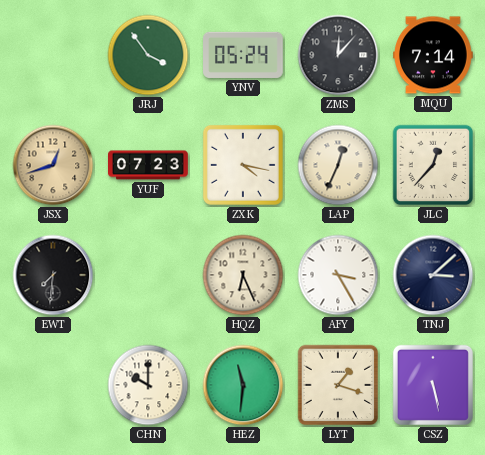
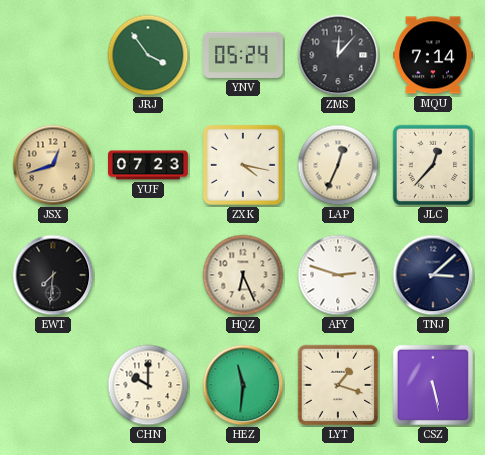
AFY: 3:25 -> 2:48
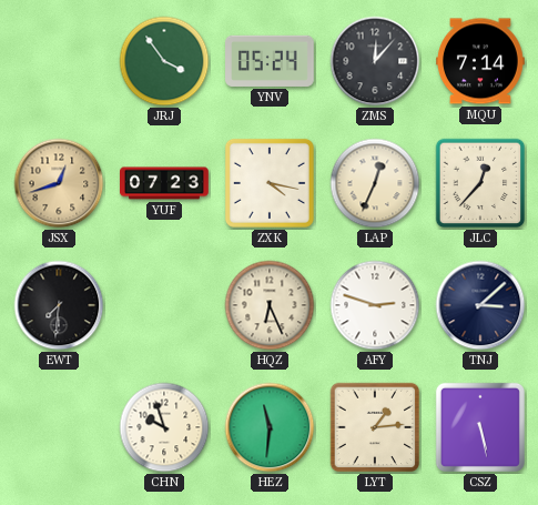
CHN: 10:00 -> 9:57
LYT: 1:18 -> 1:14
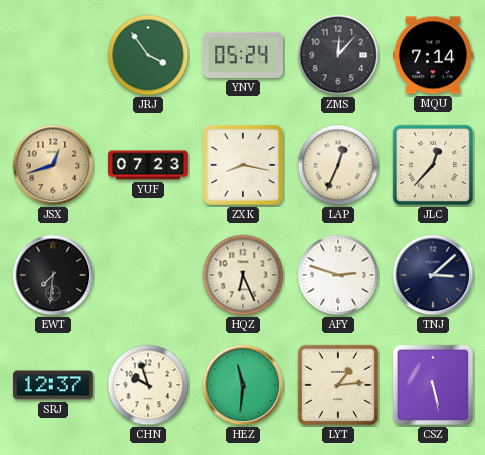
ZXK: 4:17 -> 8:17
SRJ: none -> 12:37
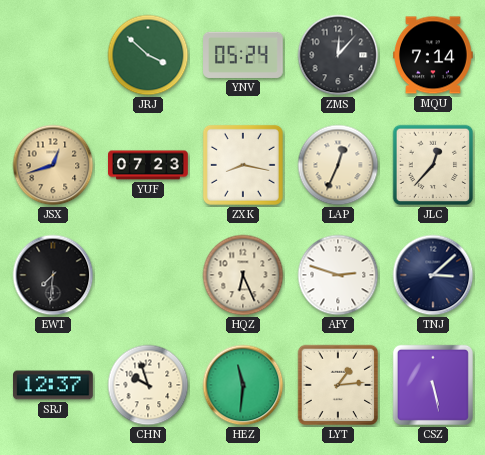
JRJ: 3:54 -> 3:52
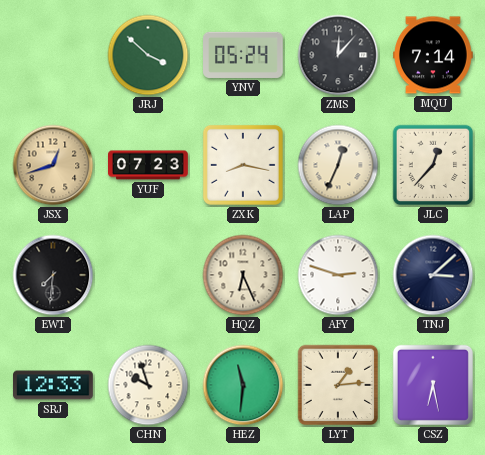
SRJ: 12:37 -> 12:33
CSZ: 5:28 -> 6:28
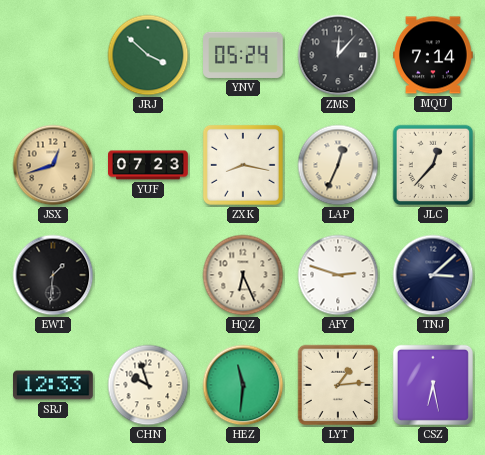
EWT: 7:31 -> 1:31
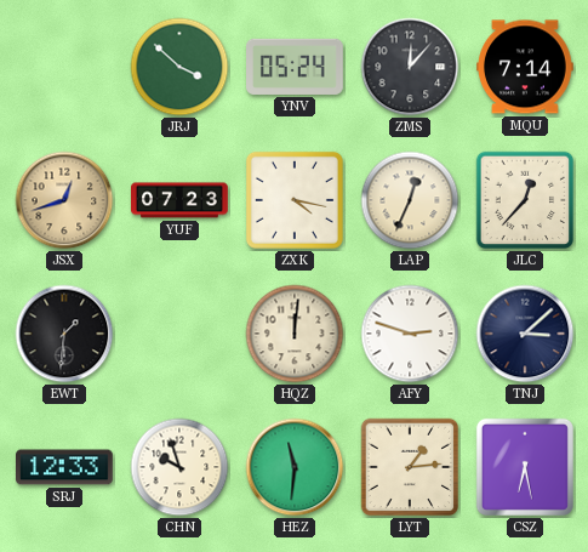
ZXK: 8:17 -> 4:17
HQZ: 6:26 -> 12:01
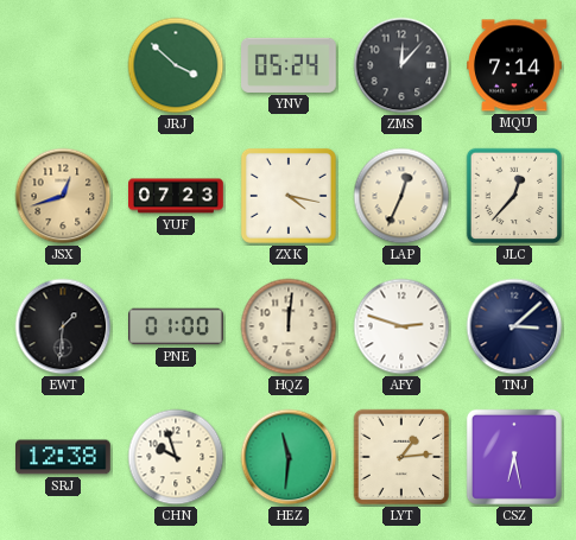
PNE: none -> 01:00
SRJ: 12:33 -> 12:38
